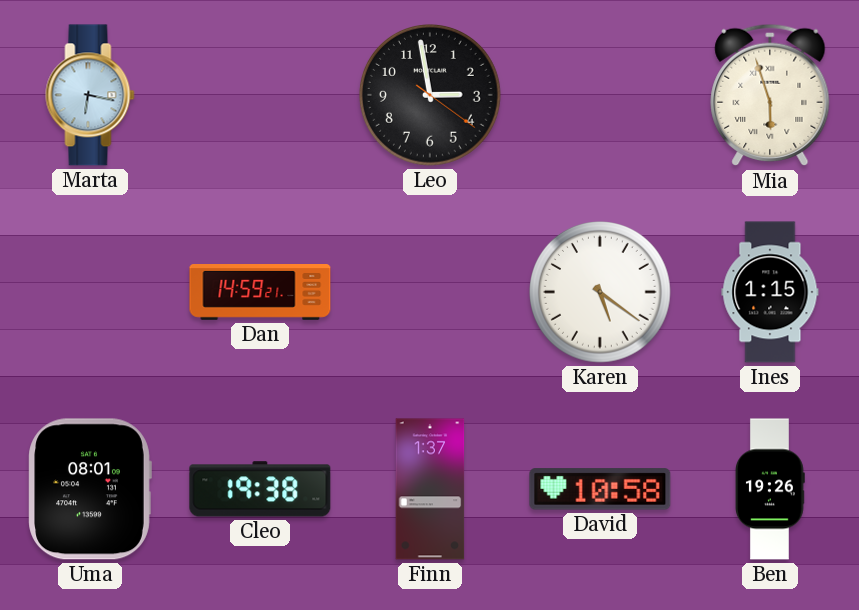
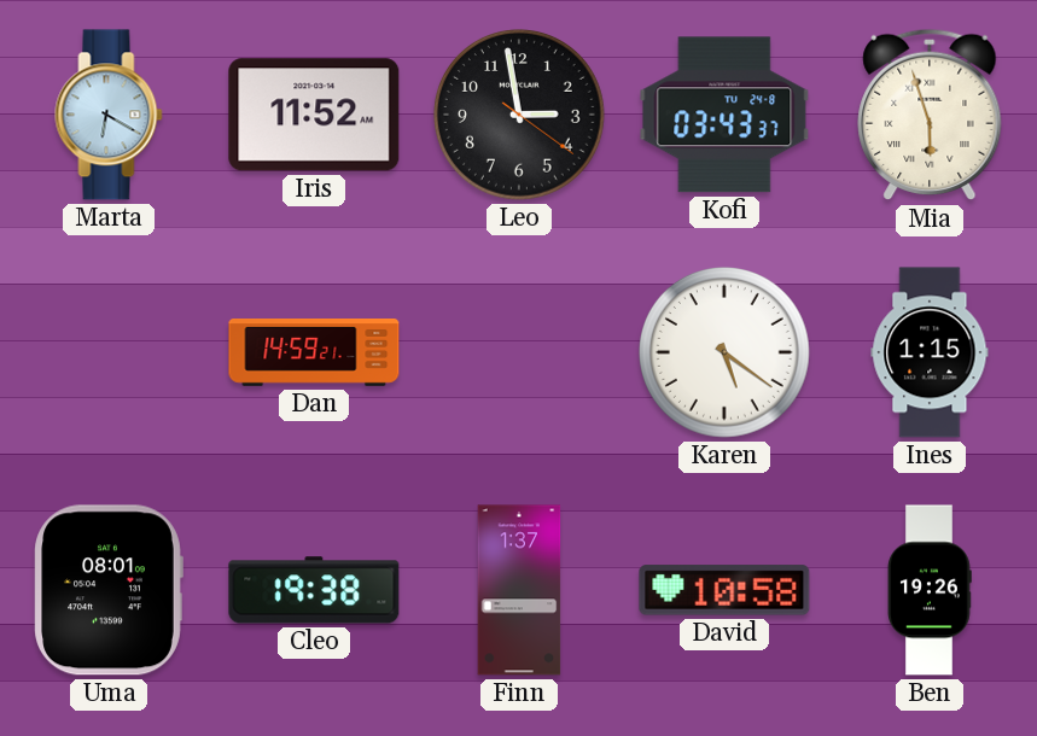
Marta: 6:17 -> 6:20
Iris: none -> 11:52
Kofi: none -> 03:43
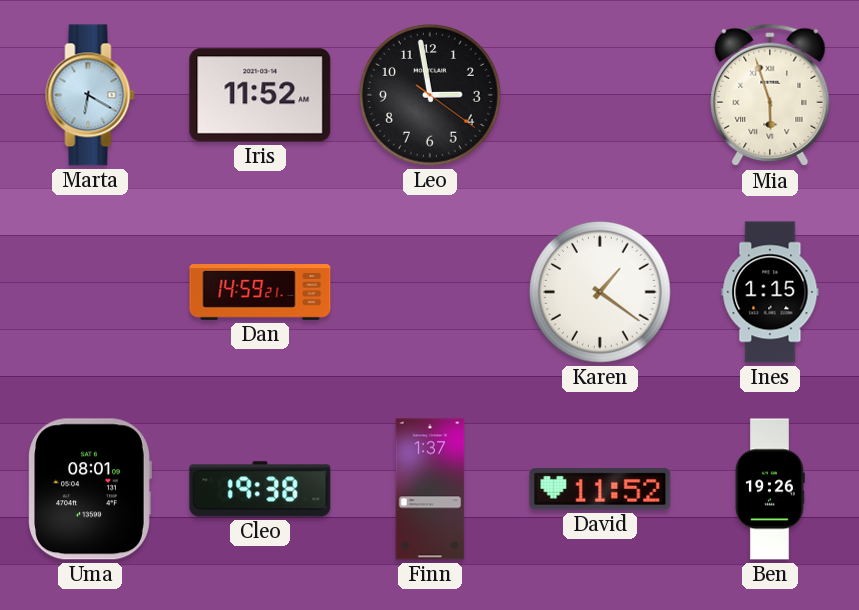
Kofi: 03:43 -> none
Karen: 5:21 -> 1:21
David: 10:58 -> 11:52
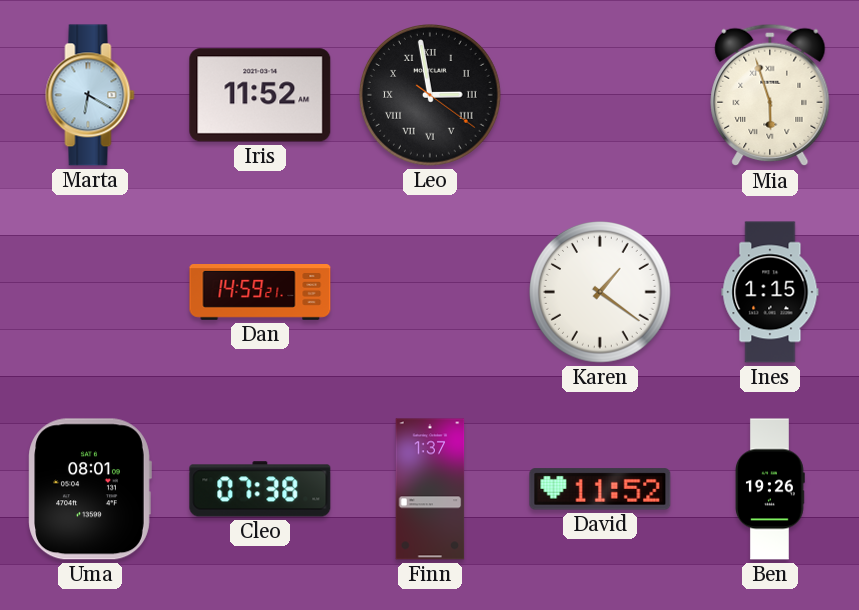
Leo numerals: Arabic -> Roman
Cleo: 19:38 -> 07:38
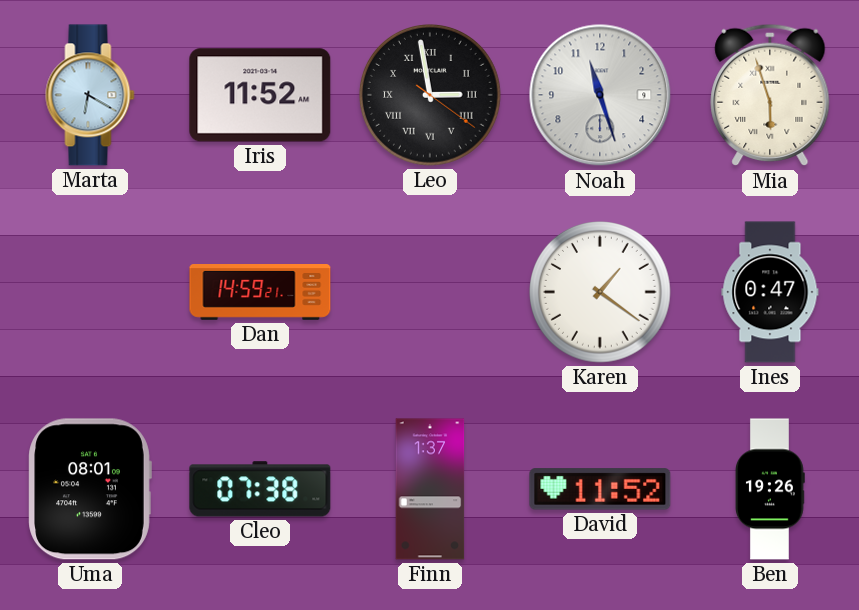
Noah: none -> 11:27
Ines: 1:15 -> 0:47
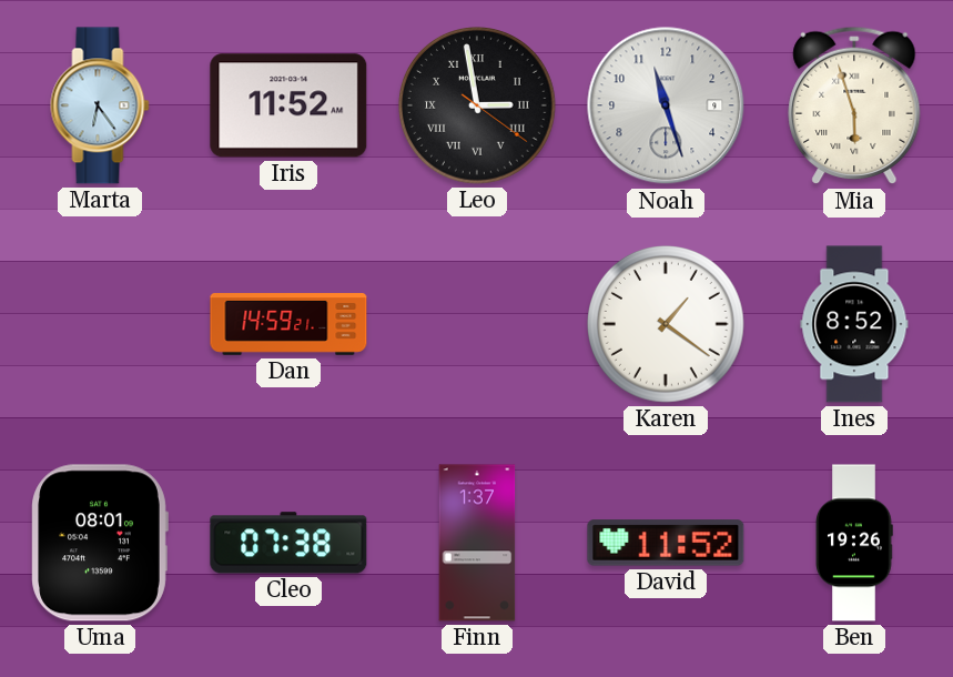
Marta: 6:20 -> 6:24
Ines: 0:47 -> 8:52
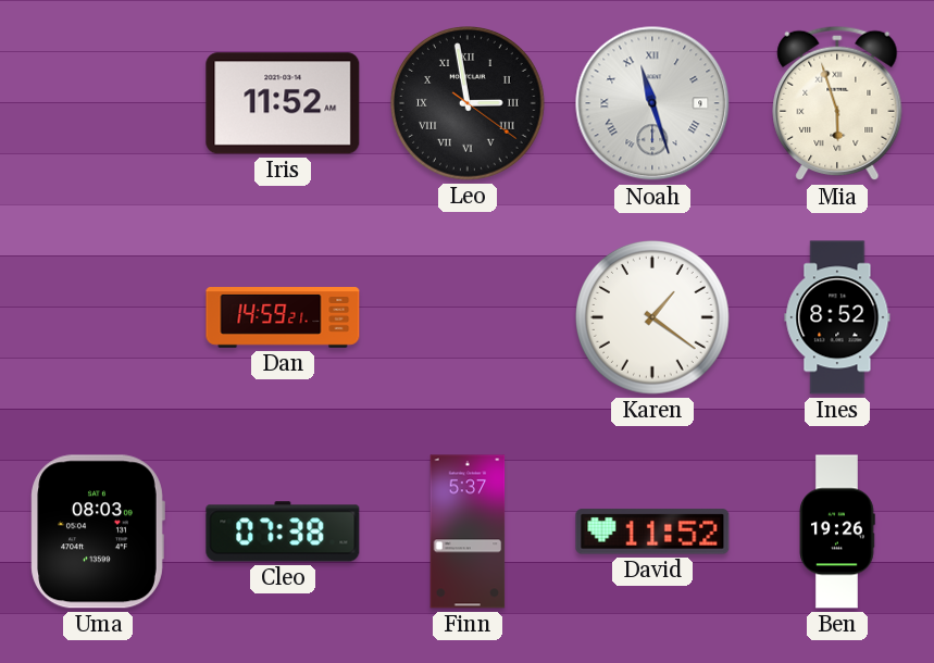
Marta: 6:24 -> none
Noah numerals: Arabic -> Roman
Uma: 08:01 -> 08:03
Finn: 1:37 -> 5:37
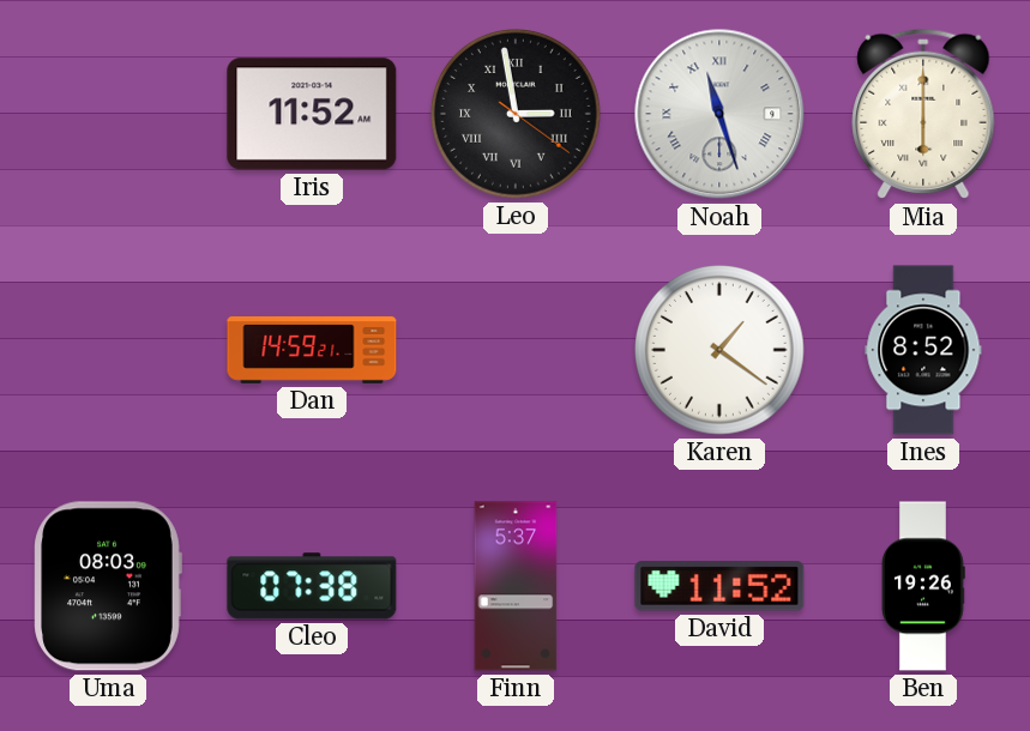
Mia: 5:57 -> 6:00
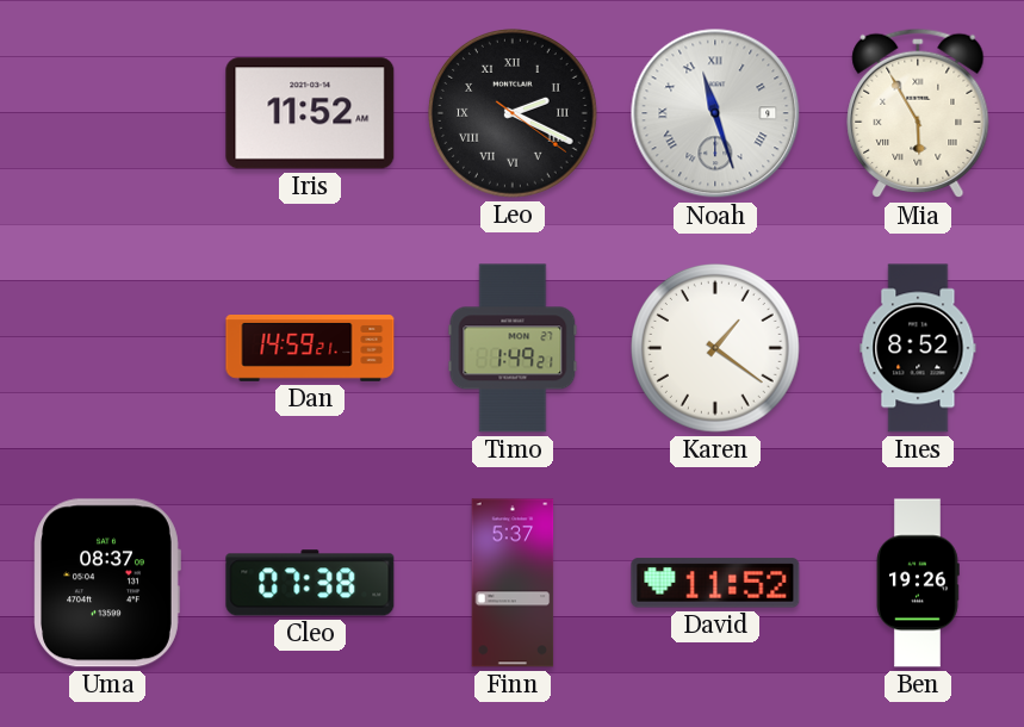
Leo: 2:58 -> 2:19
Mia: 6:00 -> 5:55
Timo: none -> 1:49
Uma: 08:03 -> 08:37
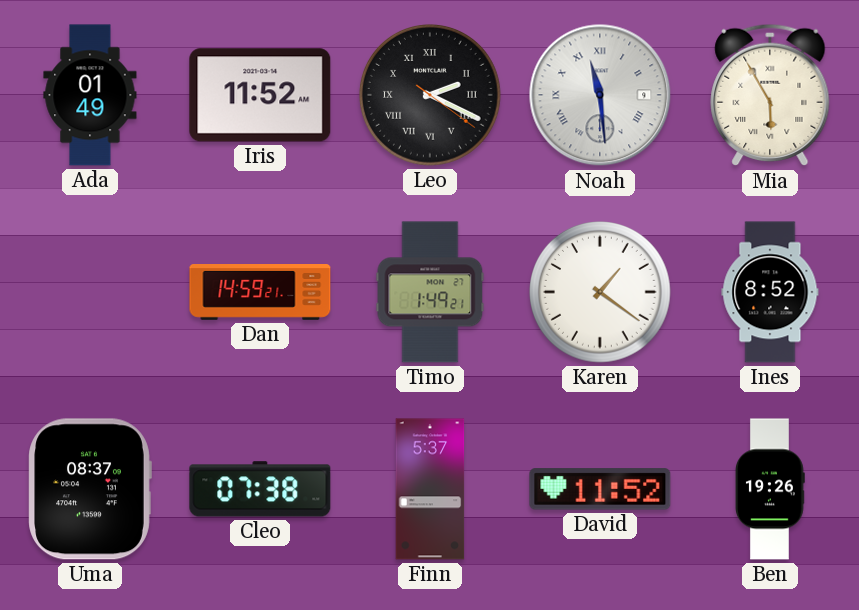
Ada: none -> 01:49
Noah: 11:27 -> 11:29
